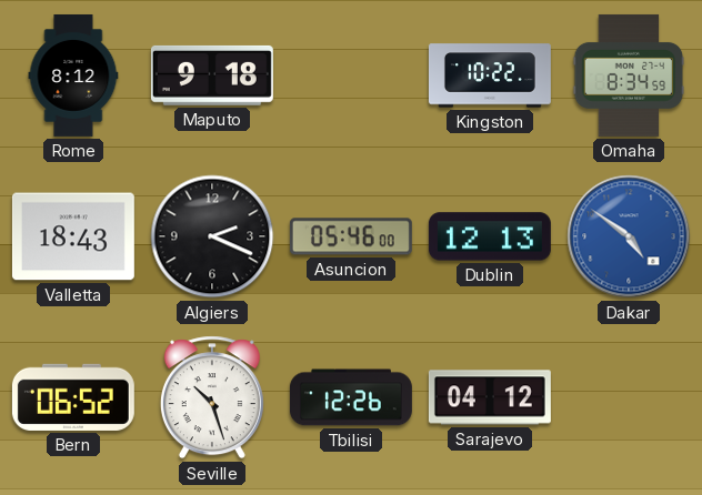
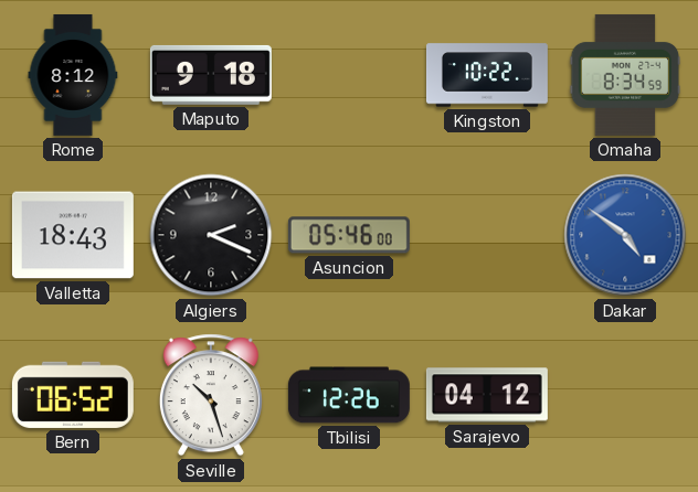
Dublin: 12:13 -> none
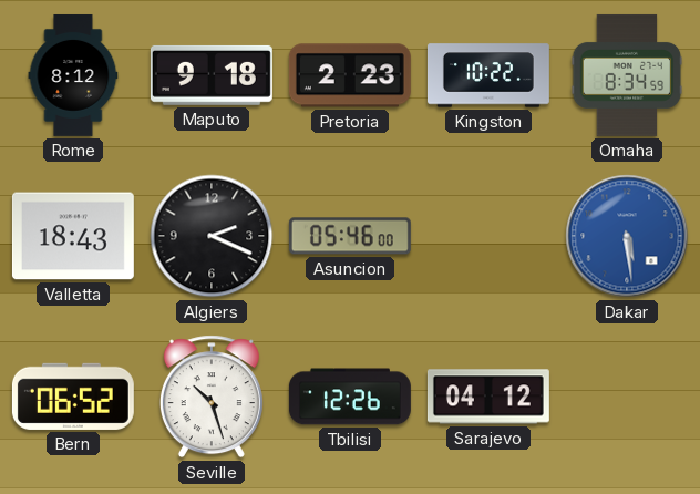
Pretoria: none -> 2:23
Dakar: 4:51 -> 5:29
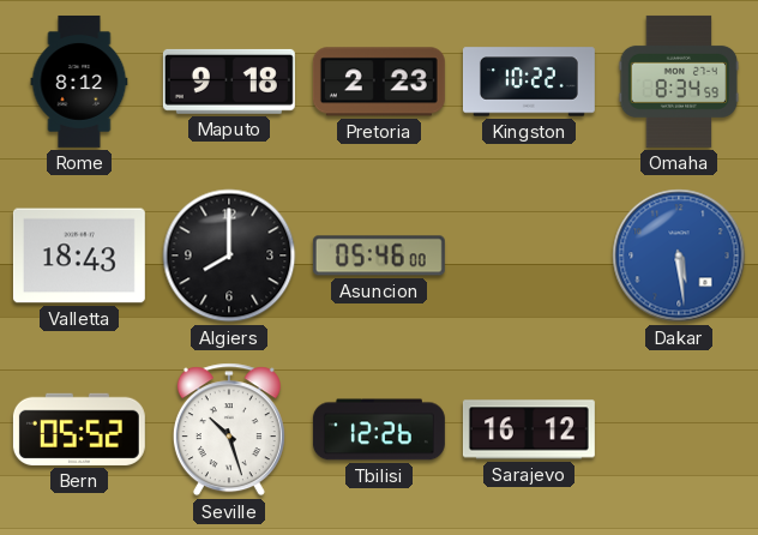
Algiers: 2:19 -> 8:00
Bern: 06:52 -> 05:52
Sarajevo: 04:12 -> 16:12
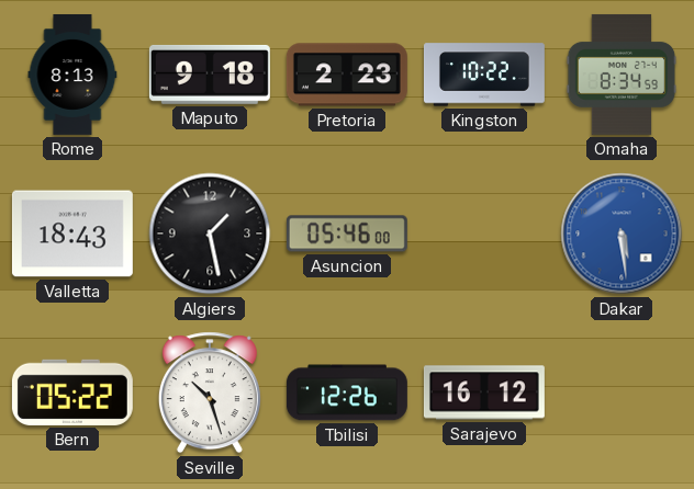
Rome: 8:12 -> 8:13
Algiers: 8:00 -> 1:28
Bern: 05:52 -> 05:22
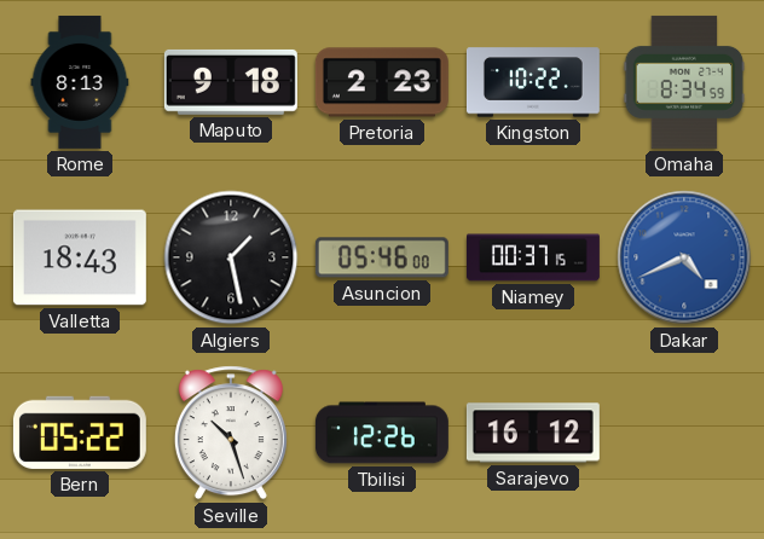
Niamey: none -> 00:37
Dakar: 5:29 -> 4:41
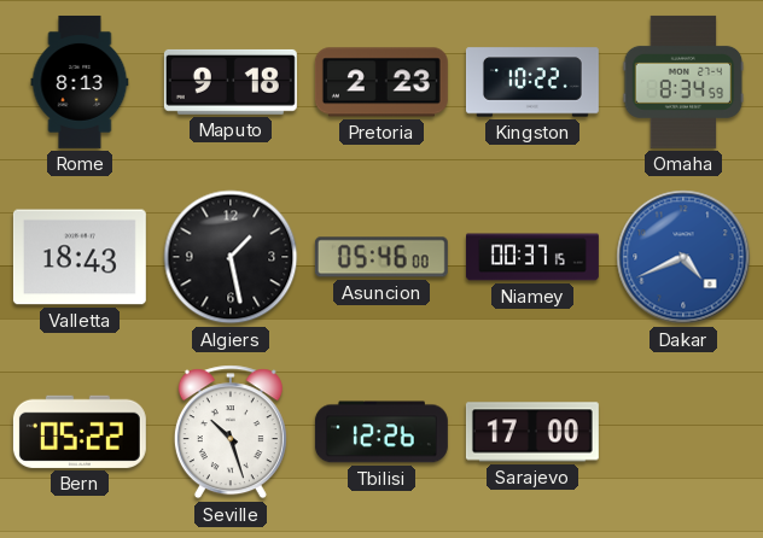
Sarajevo: 16:12 -> 17:00
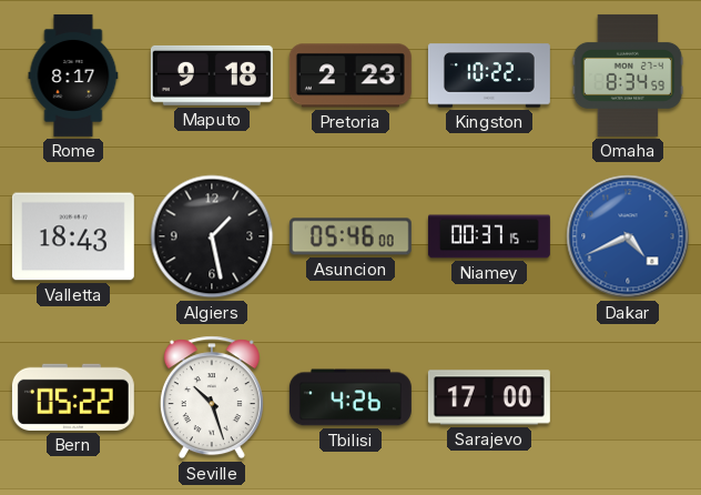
Rome: 8:13 -> 8:17
Tbilisi: 12:26 -> 4:26
